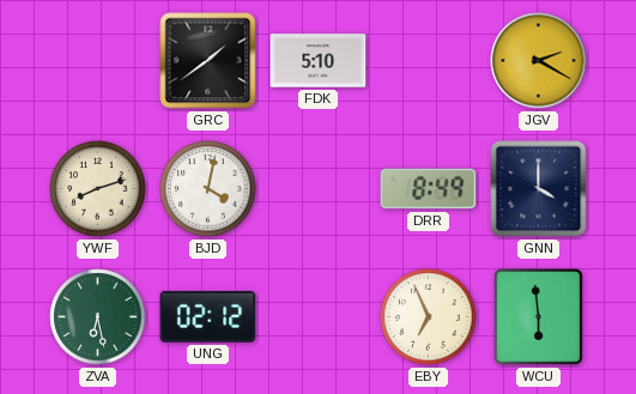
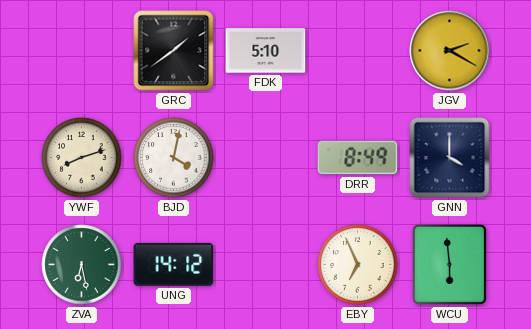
UNG: 02:12 -> 14:12
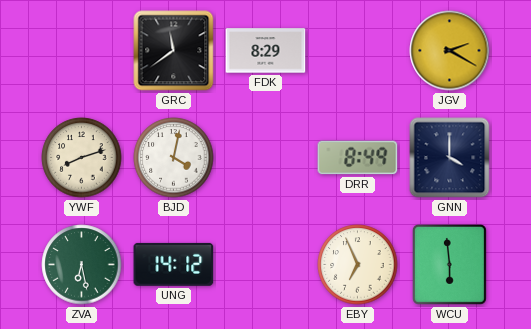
GRC: 1:39 -> 11:39
FDK: 5:10 -> 8:29
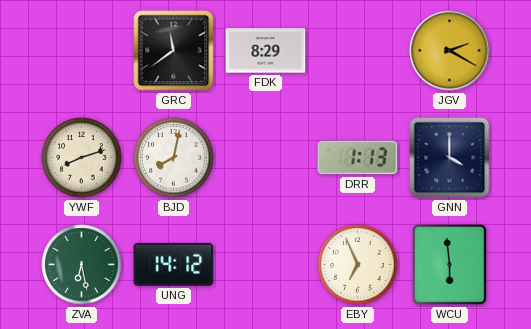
BJD: 4:02 -> 8:02
DRR: 8:49 -> 1:13
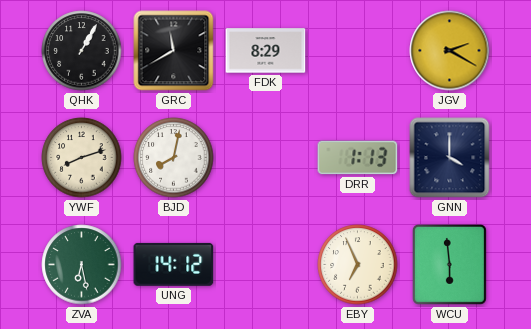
QHK: none -> 1:05
GRC: 11:39 -> 11:40
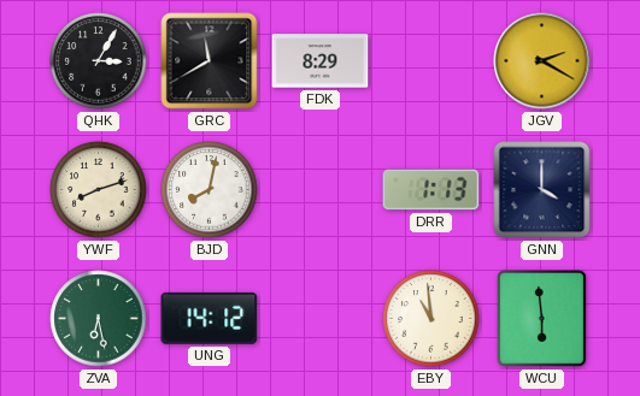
QHK: 1:05 -> 3:05
EBY: 6:56 -> 10:59
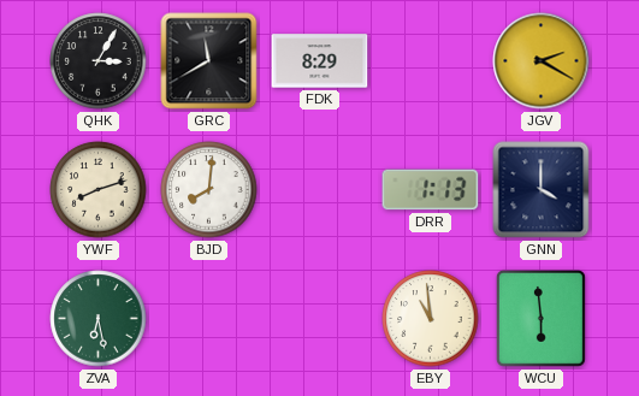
BJD: 8:02 -> 8:01
UNG: 14:12 -> none
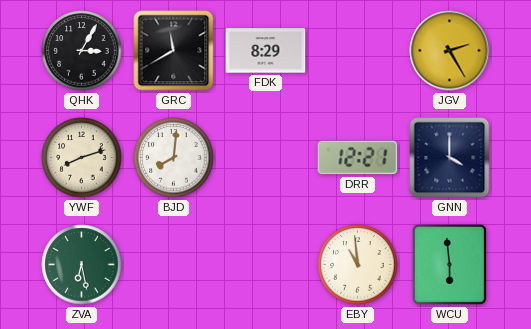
JGV: 2:20 -> 2:25
DRR: 1:13 -> 12:21
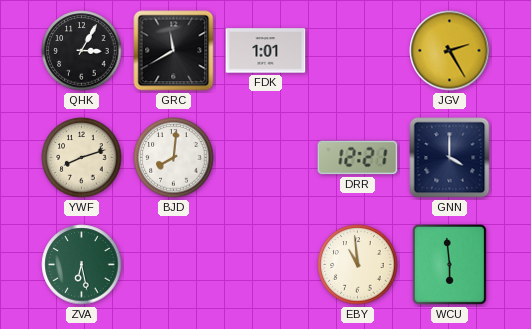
FDK: 8:29 -> 1:01
